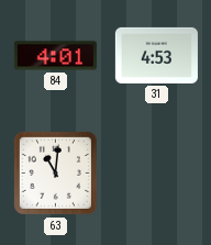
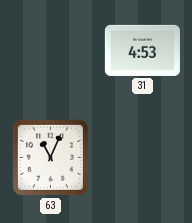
84: 4:01 -> none
63: 11:01 -> 11:04
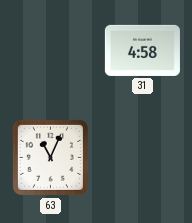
31: 4:53 -> 4:58
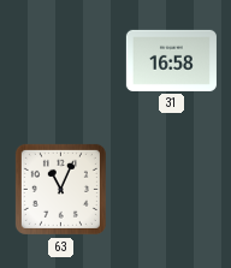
31: 4:58 -> 16:58
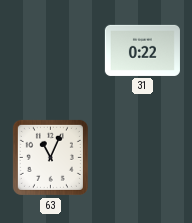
31: 16:58 -> 0:22
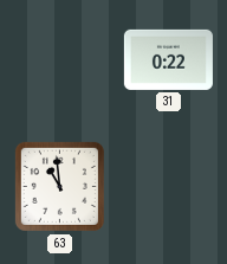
63: 11:04 -> 10:59
